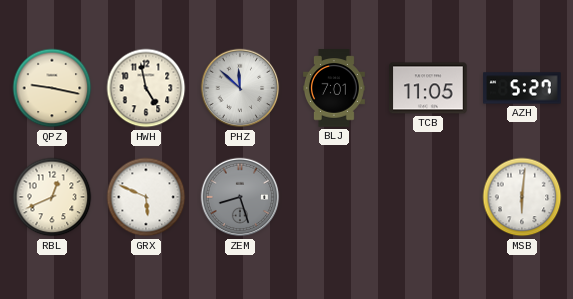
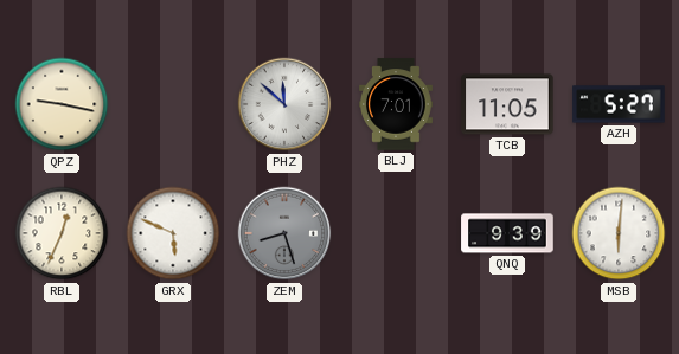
HWH: 4:58 -> none
RBL: 12:41 -> 12:34
QNQ: none -> 9:39
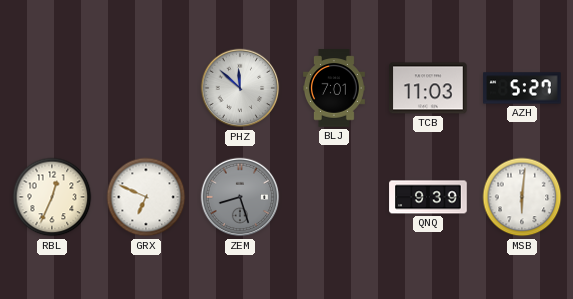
QPZ: 9:17 -> none
TCB: 11:05 -> 11:03
GRX: 5:49 -> 6:49
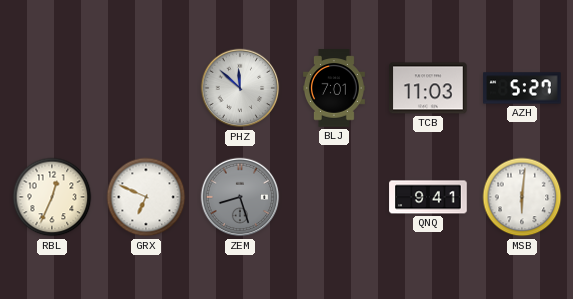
QNQ: 9:39 -> 9:41
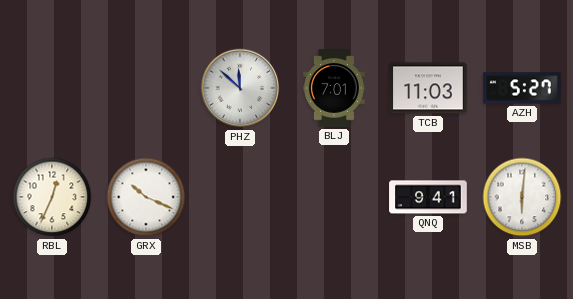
GRX: 6:49 -> 10:19
ZEM: 8:27 -> none
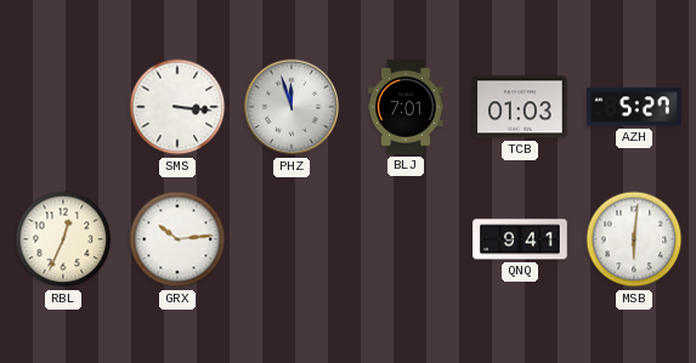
SMS: none -> 3:16
PHZ: 11:52 -> 11:57
TCB: 11:03 -> 01:03
GRX: 10:19 -> 10:14
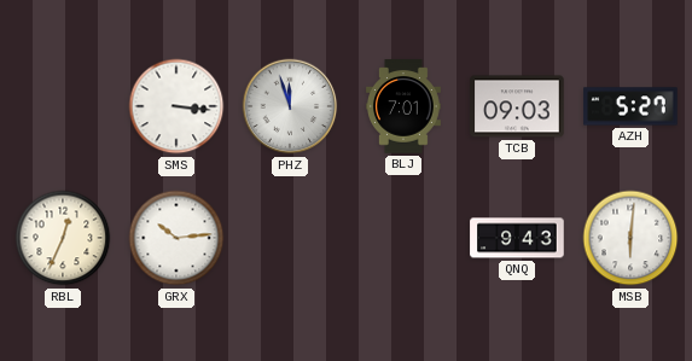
TCB: 01:03 -> 09:03
QNQ: 9:41 -> 9:43
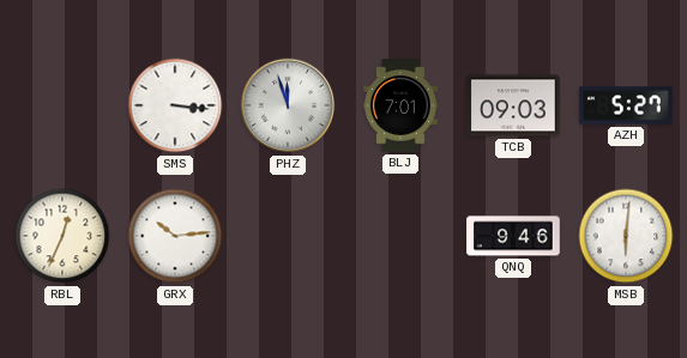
QNQ: 9:43 -> 9:46
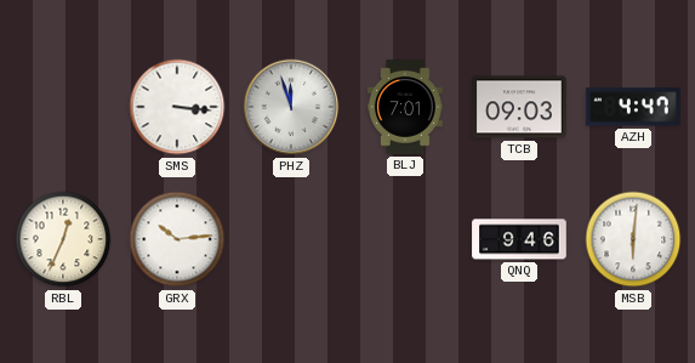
AZH: 5:27 -> 4:47
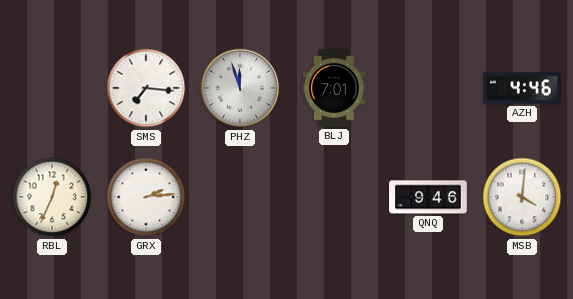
SMS: 3:16 -> 7:16
TCB: 09:03 -> none
AZH: 4:47 -> 4:46
GRX: 10:14 -> 2:14
MSB: 6:01 -> 4:01
